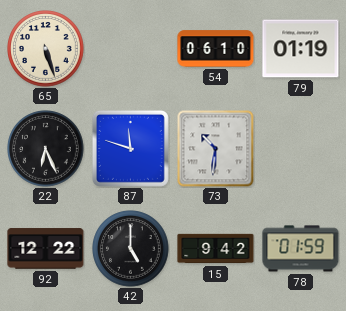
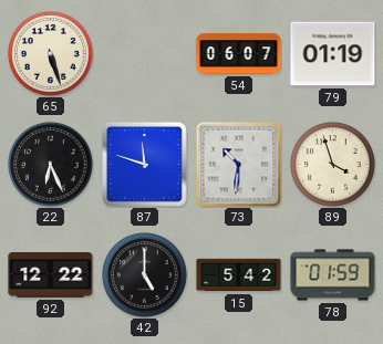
54: 06:10 -> 06:07
89: none -> 3:57
15: 9:42 -> 5:42
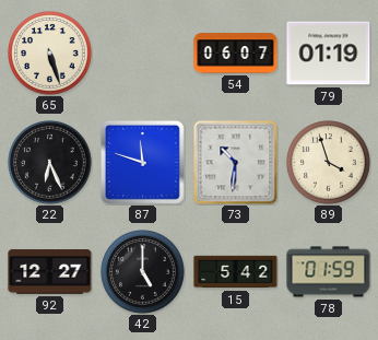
92: 12:22 -> 12:27
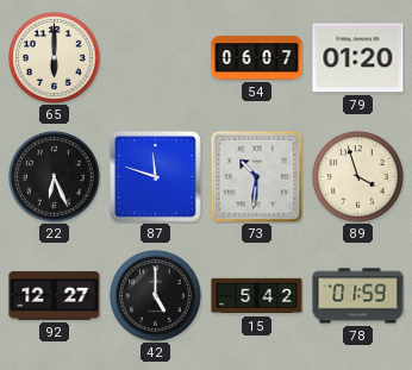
65: 5:27 -> 6:00
79: 01:19 -> 01:20
